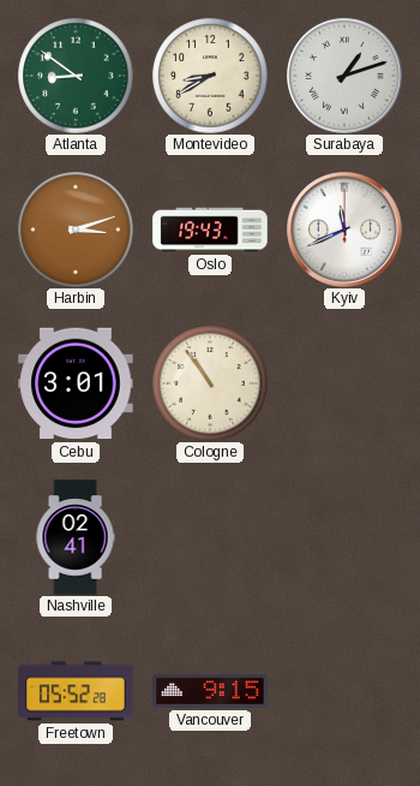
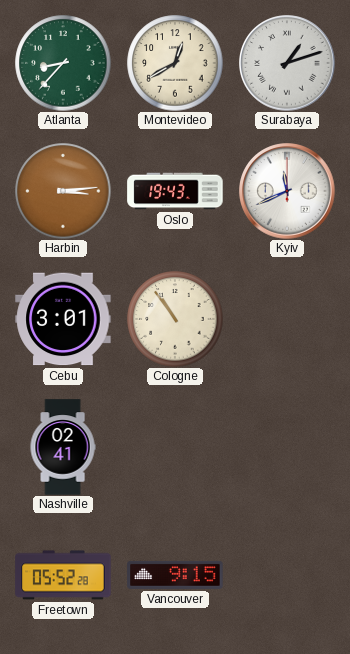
Atlanta: 8:51 -> 8:37
Montevideo: 8:40 -> 12:40
Harbin: 3:12 -> 3:14
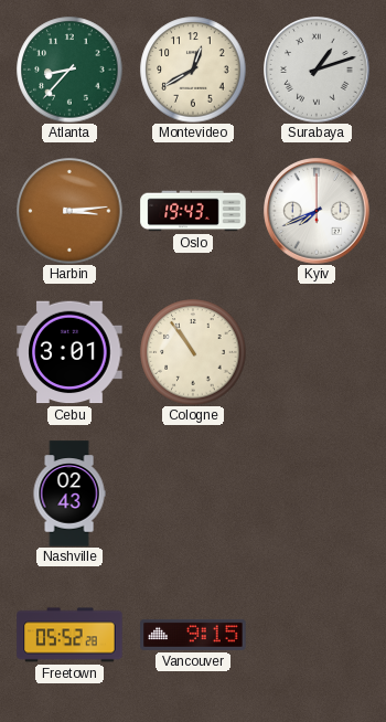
Kyiv: 11:41 -> 7:41
Nashville: 02:41 -> 02:43
